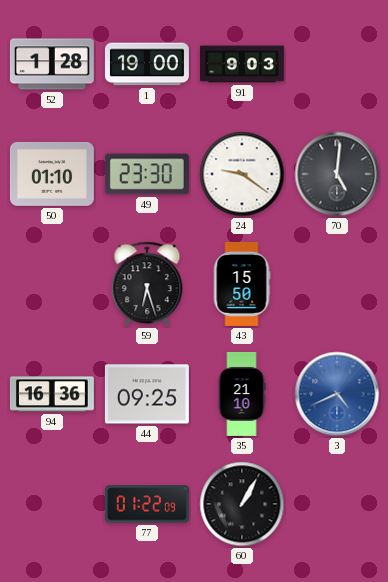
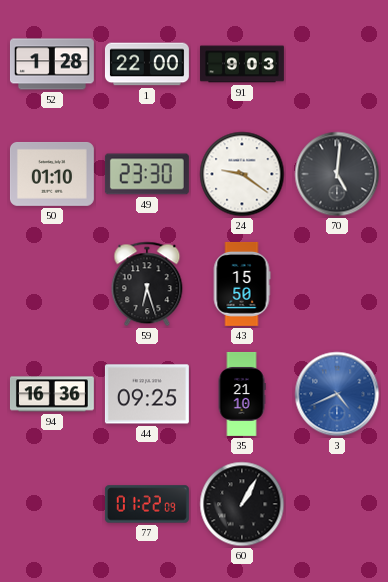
1: 19:00 -> 22:00
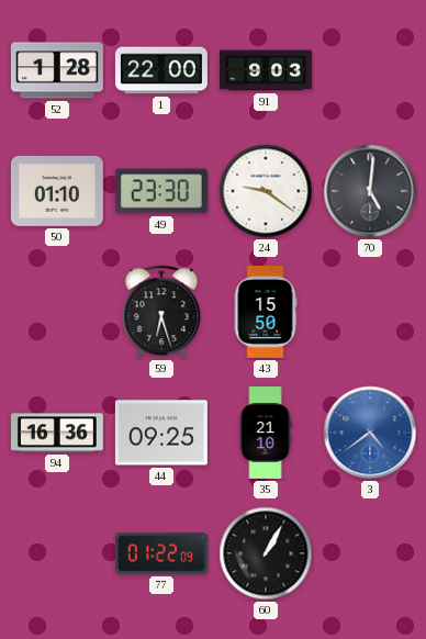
3: 4:41 -> 4:39
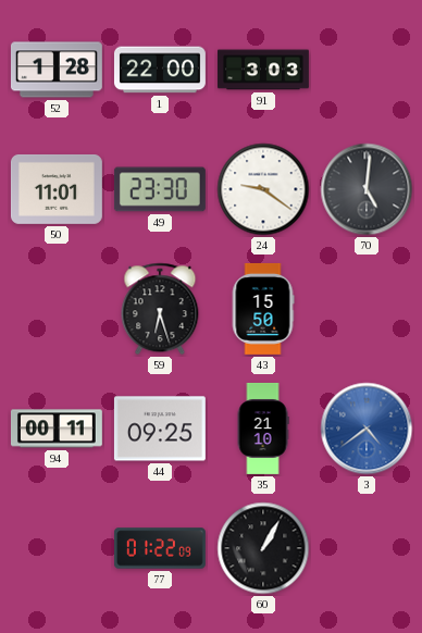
91: 9:03 -> 3:03
50: 01:10 -> 11:01
94: 16:36 -> 00:11
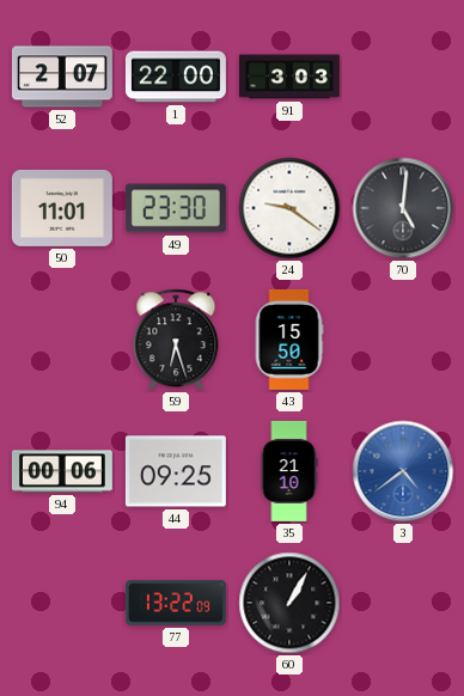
52: 1:28 -> 2:07
94: 00:11 -> 00:06
77: 01:22 -> 13:22
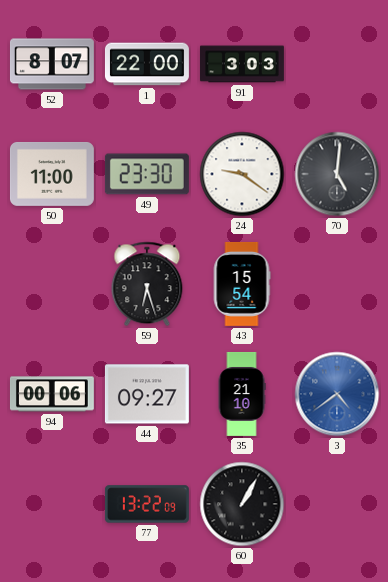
52: 2:07 -> 8:07
50: 11:01 -> 11:00
43: 15:50 -> 15:54
44: 09:25 -> 09:27
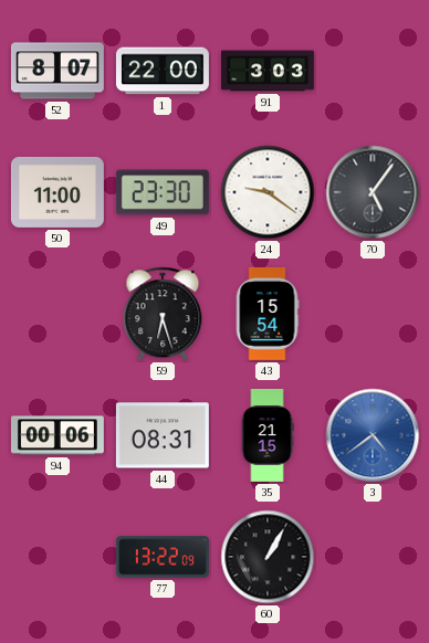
70: 5:01 -> 5:06
44: 09:27 -> 08:31
35: 21:10 -> 21:15
